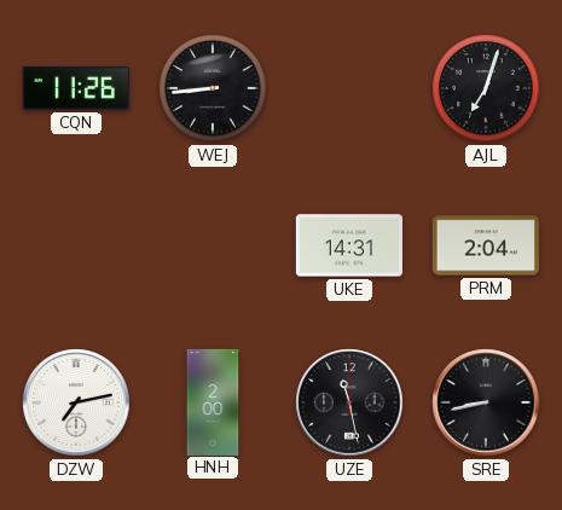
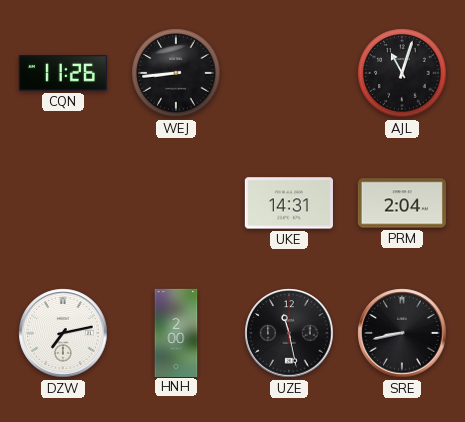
AJL: 7:03 -> 11:03
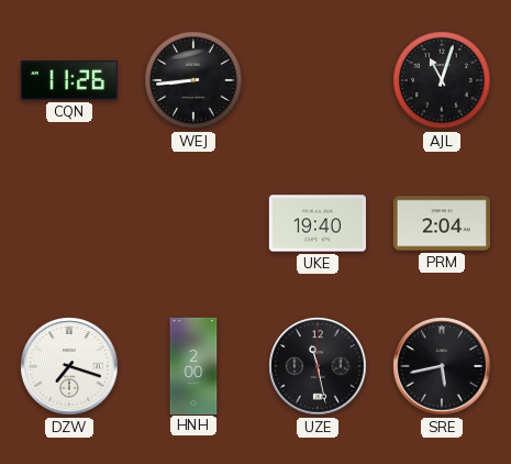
UKE: 14:31 -> 19:40
DZW: 7:13 -> 7:18
SRE: 8:43 -> 5:43
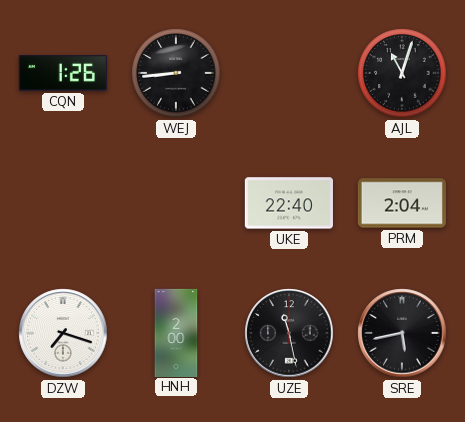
CQN: 11:26 -> 1:26
UKE: 19:40 -> 22:40
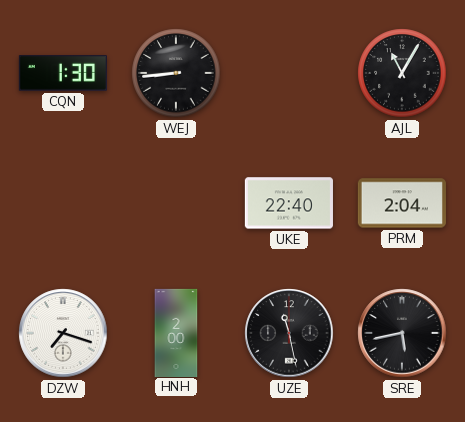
CQN: 1:26 -> 1:30
AJL: 11:03 -> 11:05
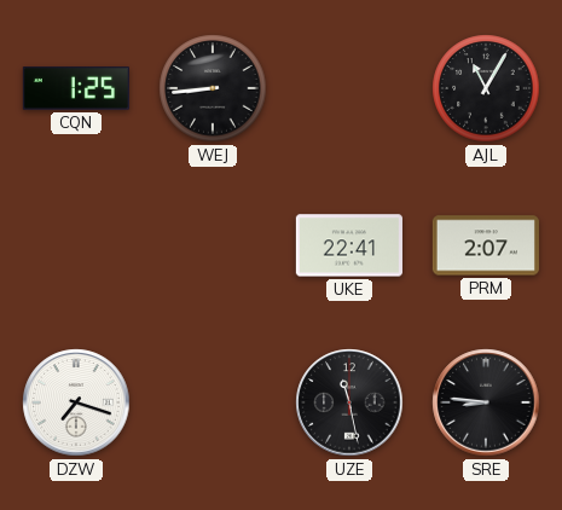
CQN: 1:30 -> 1:25
UKE: 22:40 -> 22:41
PRM: 2:04 -> 2:07
HNH: 2:00 -> none
SRE: 5:43 -> 8:46
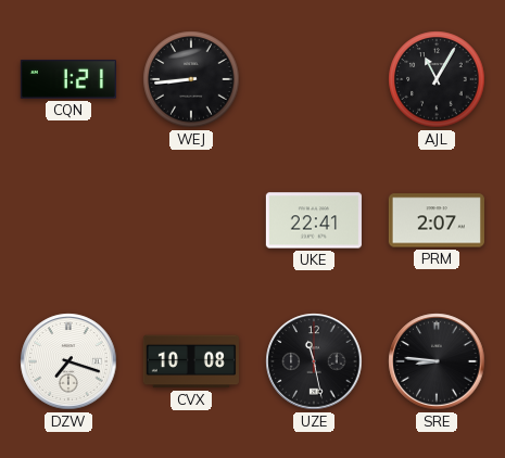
CQN: 1:25 -> 1:21
CVX: none -> 10:08
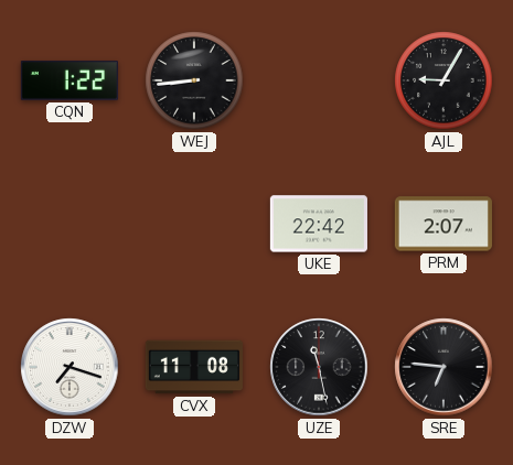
CQN: 1:21 -> 1:22
AJL: 11:05 -> 9:05
UKE: 22:41 -> 22:42
CVX: 10:08 -> 11:08
SRE: 8:46 -> 6:46
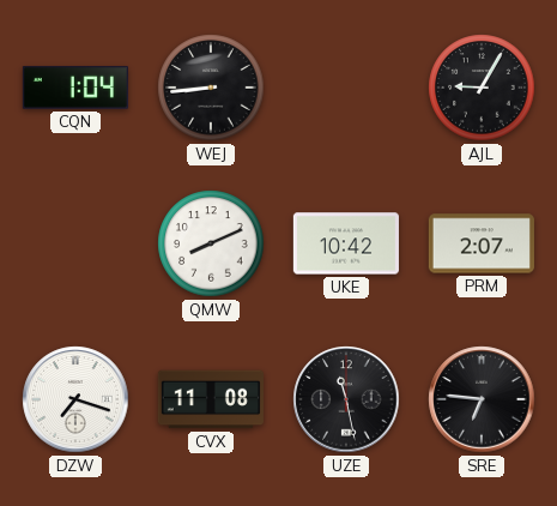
CQN: 1:22 -> 1:04
QMW: none -> 8:11
UKE: 22:42 -> 10:42
